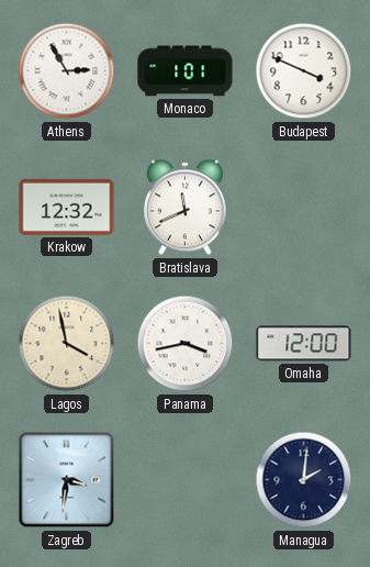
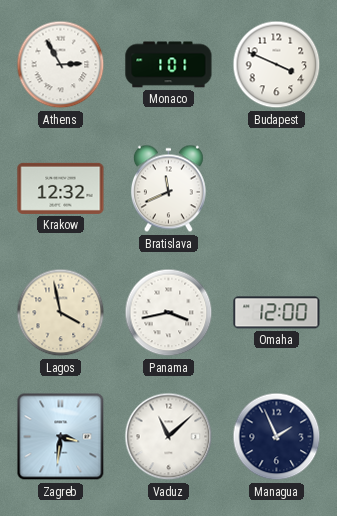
Vaduz: none -> 11:08
Managua: 2:01 -> 1:56
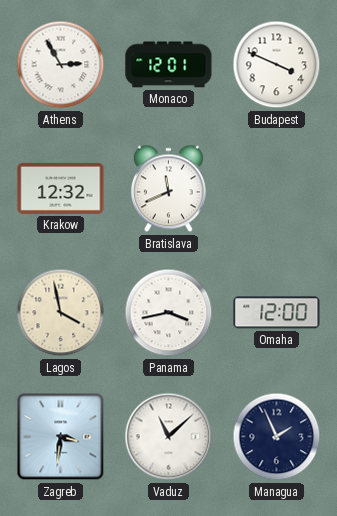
Monaco: 1:01 -> 12:01
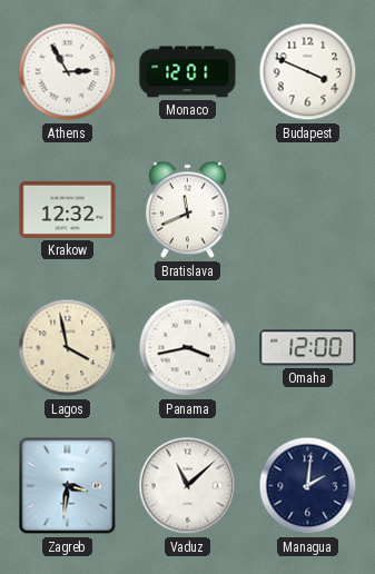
Managua: 1:56 -> 2:01
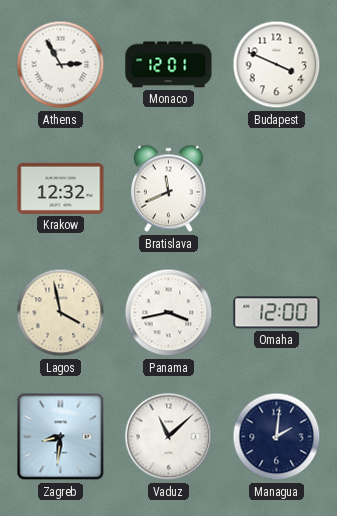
Zagreb: 3:31 -> 8:31
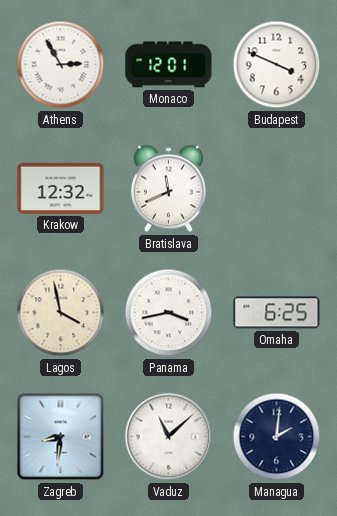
Omaha: 12:00 -> 6:25
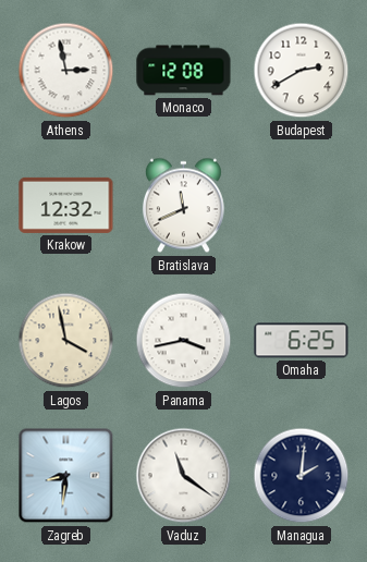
Athens: 2:55 -> 2:58
Monaco: 12:01 -> 12:08
Budapest: 3:49 -> 2:40
Vaduz: 11:08 -> 11:21
